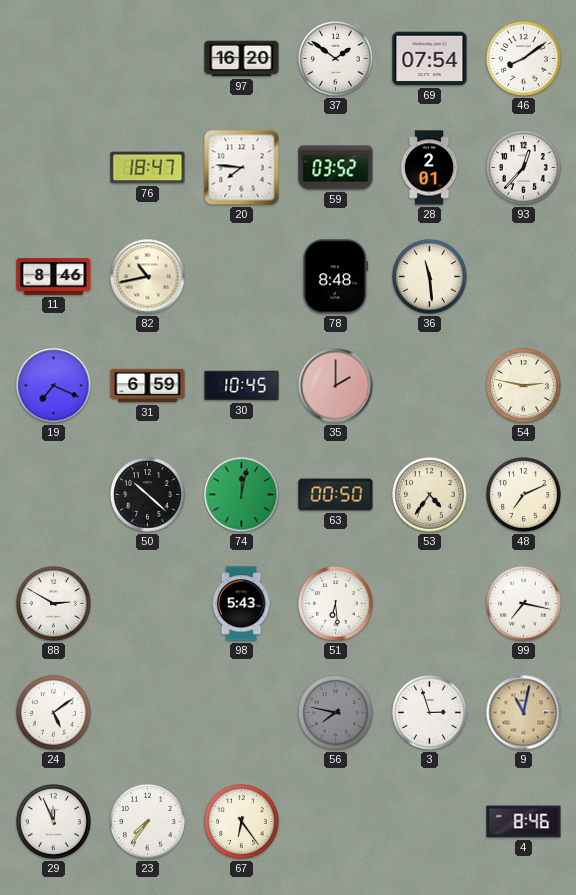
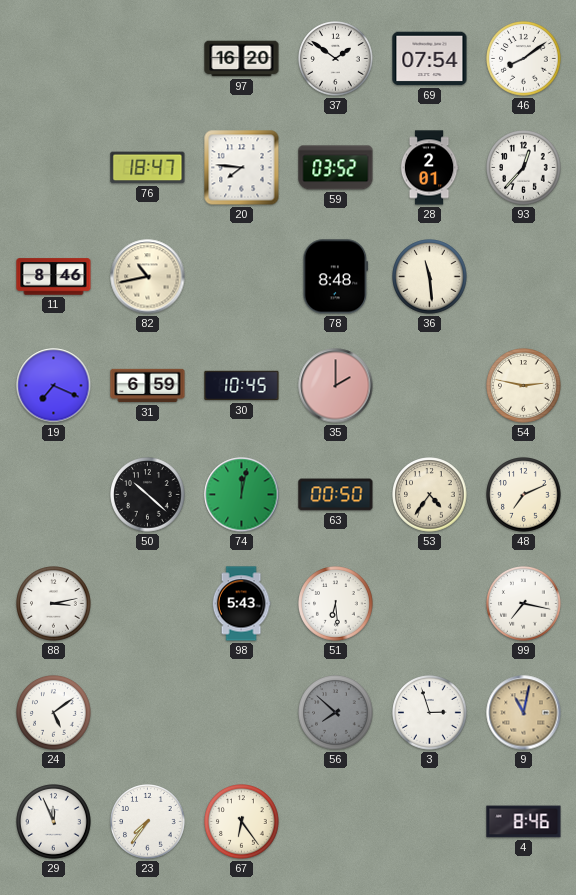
88: 2:50 -> 3:13
56: 7:47 -> 7:52
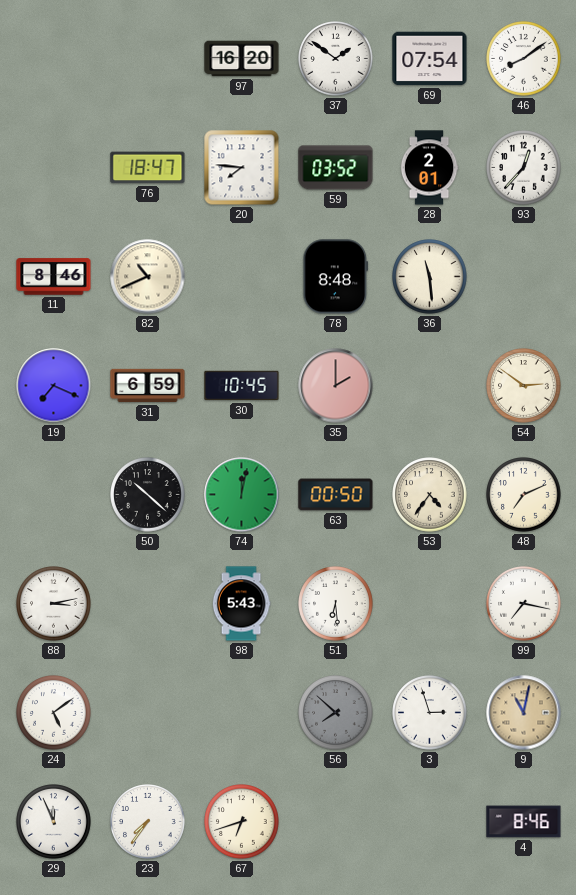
82: 10:43 -> 10:41
54: 2:47 -> 2:51
67: 6:24 -> 6:42
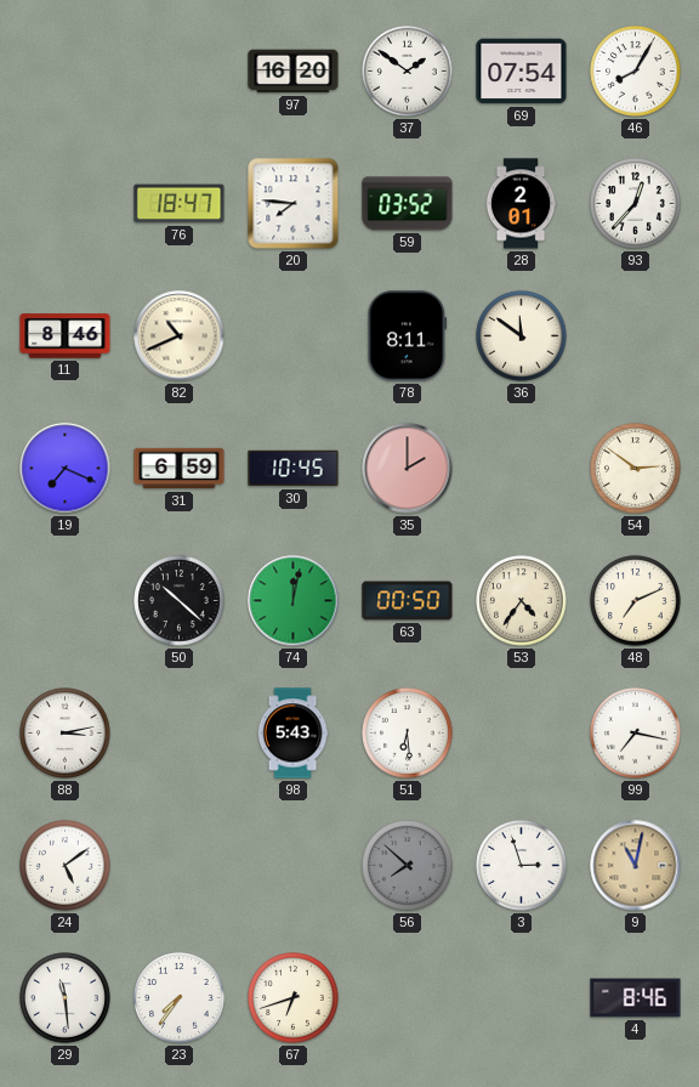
46: 8:09 -> 8:05
78: 8:48 -> 8:11
36: 11:29 -> 11:51
29: 11:56 -> 11:29
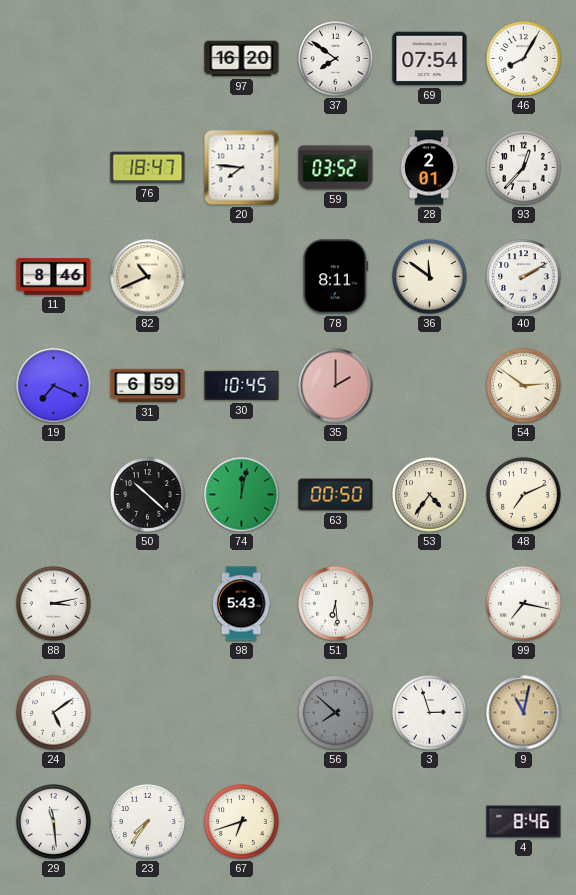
37: 1:51 -> 7:51
40: none -> 2:10
